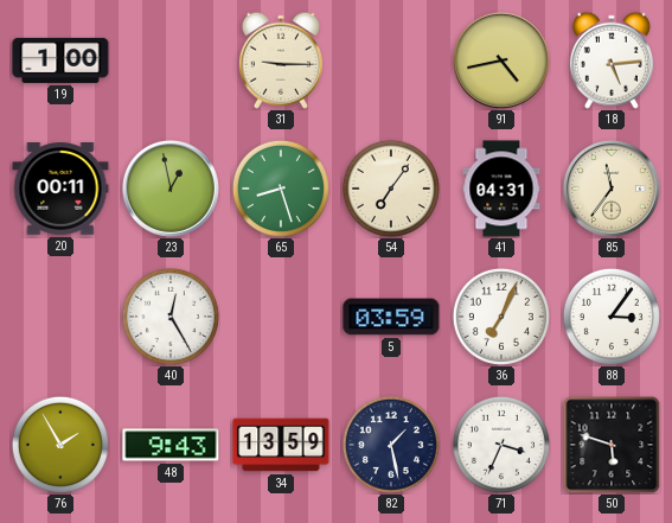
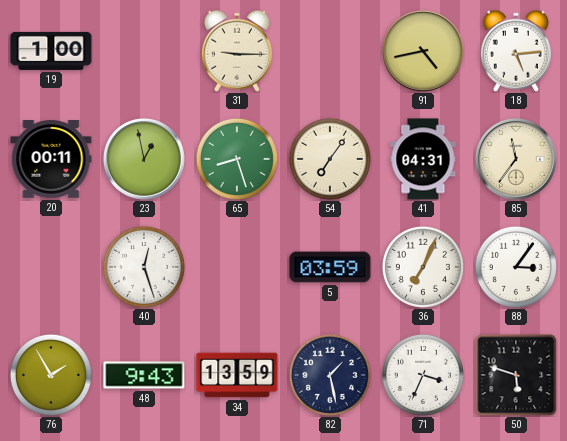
40: 12:25 -> 12:27
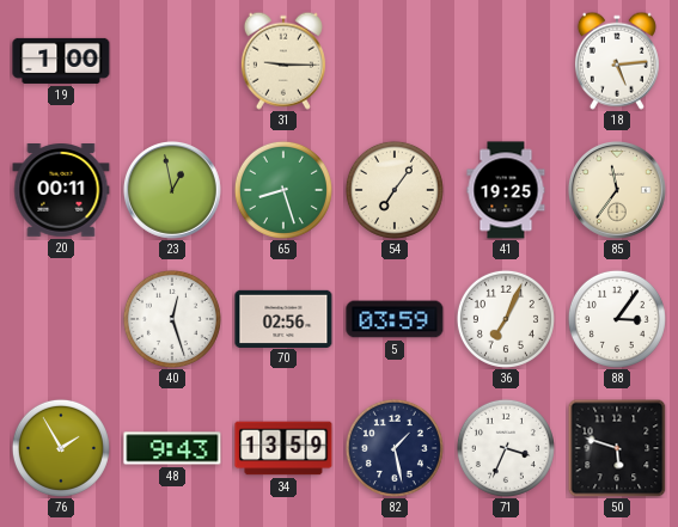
91: 4:43 -> none
41: 04:31 -> 19:25
70: none -> 02:56
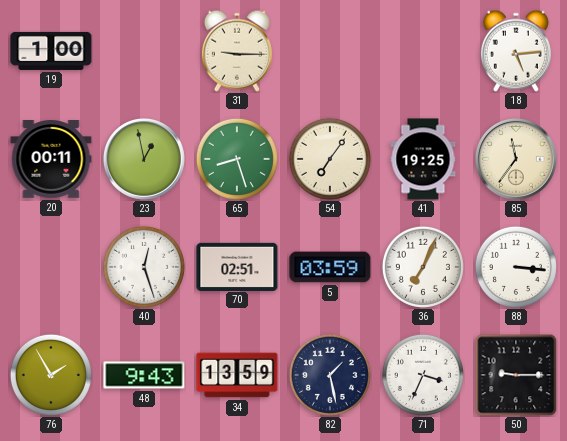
70: 02:56 -> 02:51
88: 3:06 -> 3:16
50: 5:48 -> 9:15
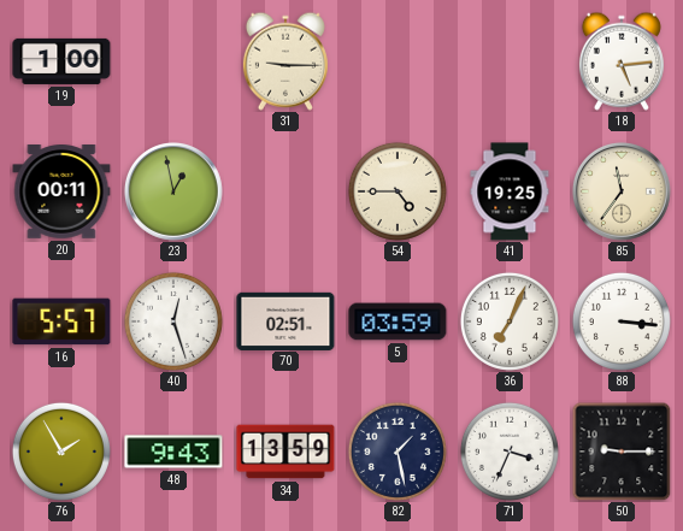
65: 8:27 -> none
54: 7:06 -> 4:45
16: none -> 5:57
